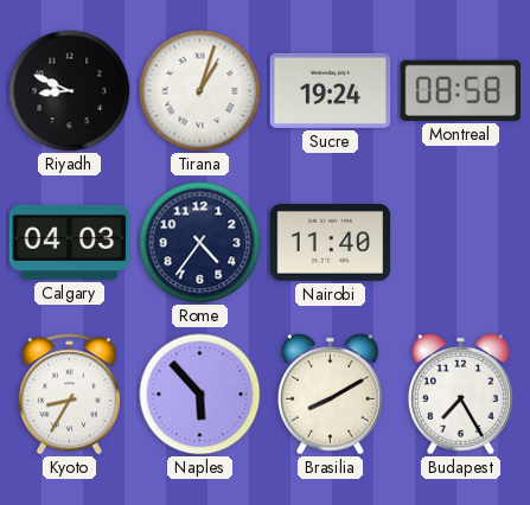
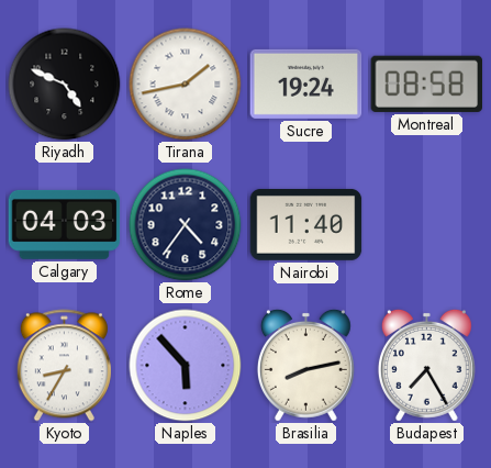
Riyadh: 8:49 -> 4:49
Tirana: 1:03 -> 1:43
Brasilia: 8:10 -> 8:13
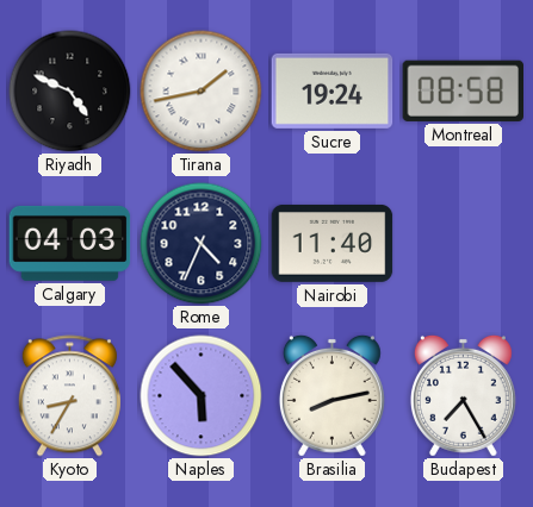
Rome: 4:36 -> 4:34
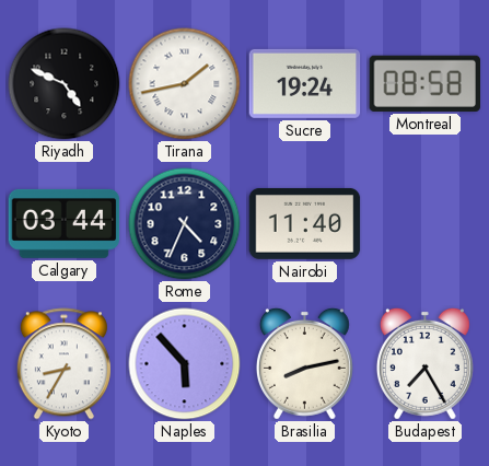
Calgary: 04:03 -> 03:44
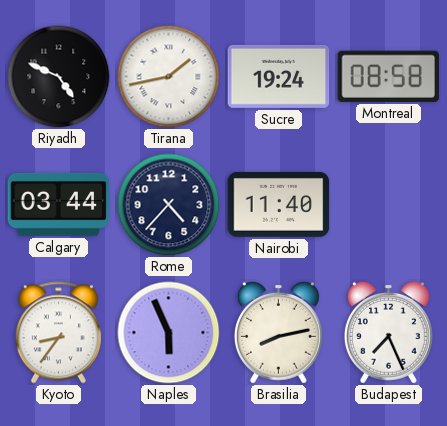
Rome: 4:34 -> 4:37
Kyoto: 8:35 -> 8:36
Naples: 5:53 -> 5:56
Budapest: 7:25 -> 7:26
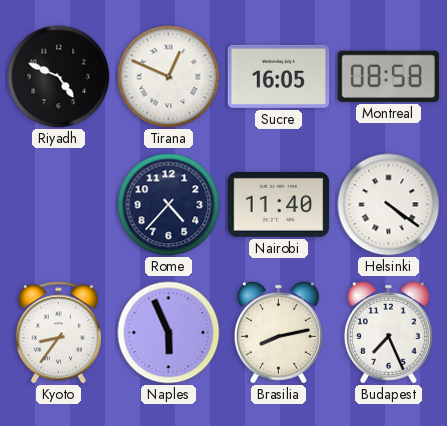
Tirana: 1:43 -> 12:49
Sucre: 19:24 -> 16:05
Calgary: 03:44 -> none
Helsinki: none -> 4:21
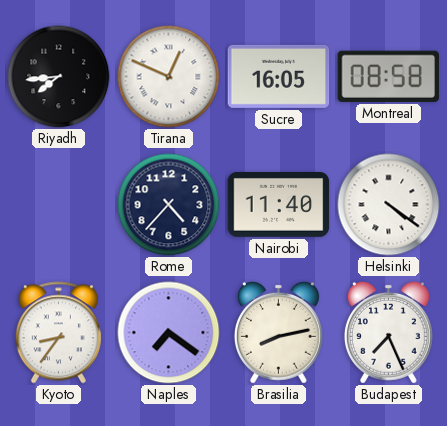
Riyadh: 4:49 -> 7:44
Naples: 5:56 -> 7:21
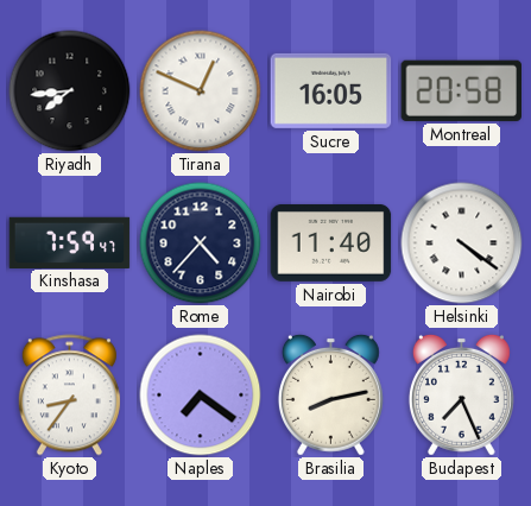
Montreal: 08:58 -> 20:58
Kinshasa: none -> 7:59
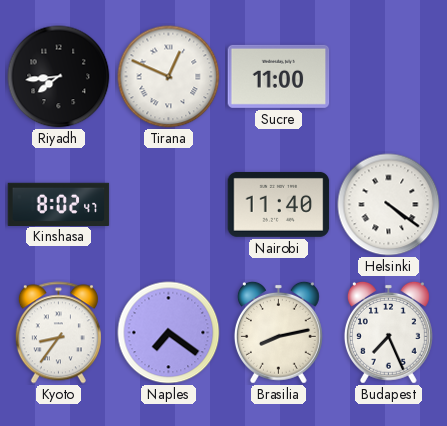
Sucre: 16:05 -> 11:00
Montreal: 20:58 -> none
Kinshasa: 7:59 -> 8:02
Rome: 4:37 -> none
